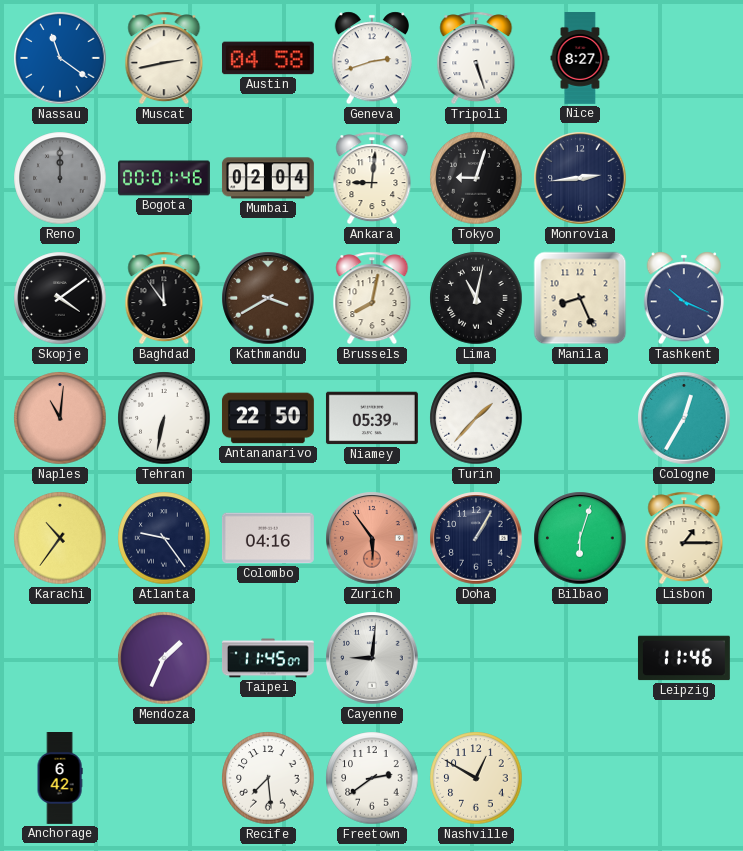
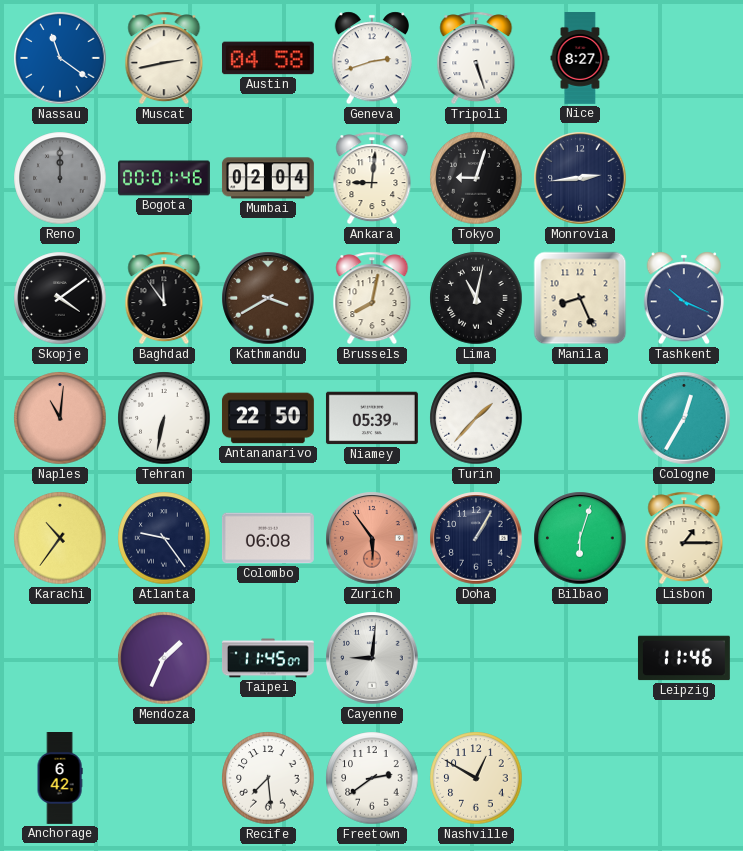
Colombo: 04:16 -> 06:08
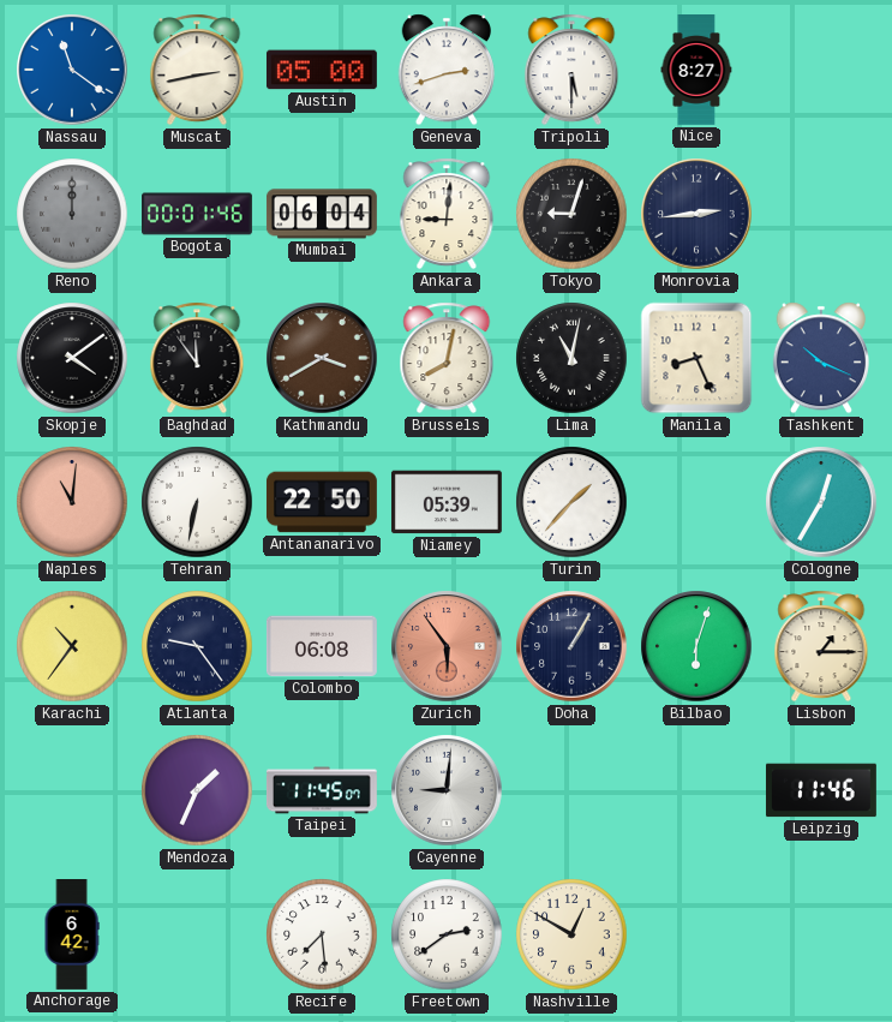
Austin: 04:58 -> 05:00
Tripoli: 5:27 -> 5:30
Mumbai: 02:04 -> 06:04
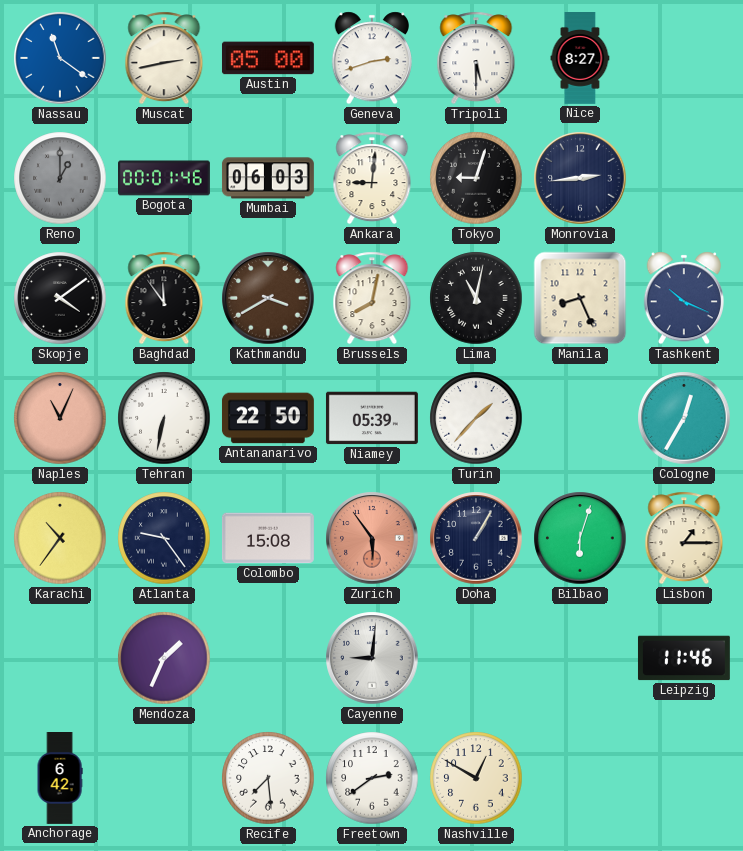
Reno: 12:00 -> 1:00
Mumbai: 06:04 -> 06:03
Naples: 11:01 -> 11:04
Colombo: 06:08 -> 15:08
Taipei: 11:45 -> none
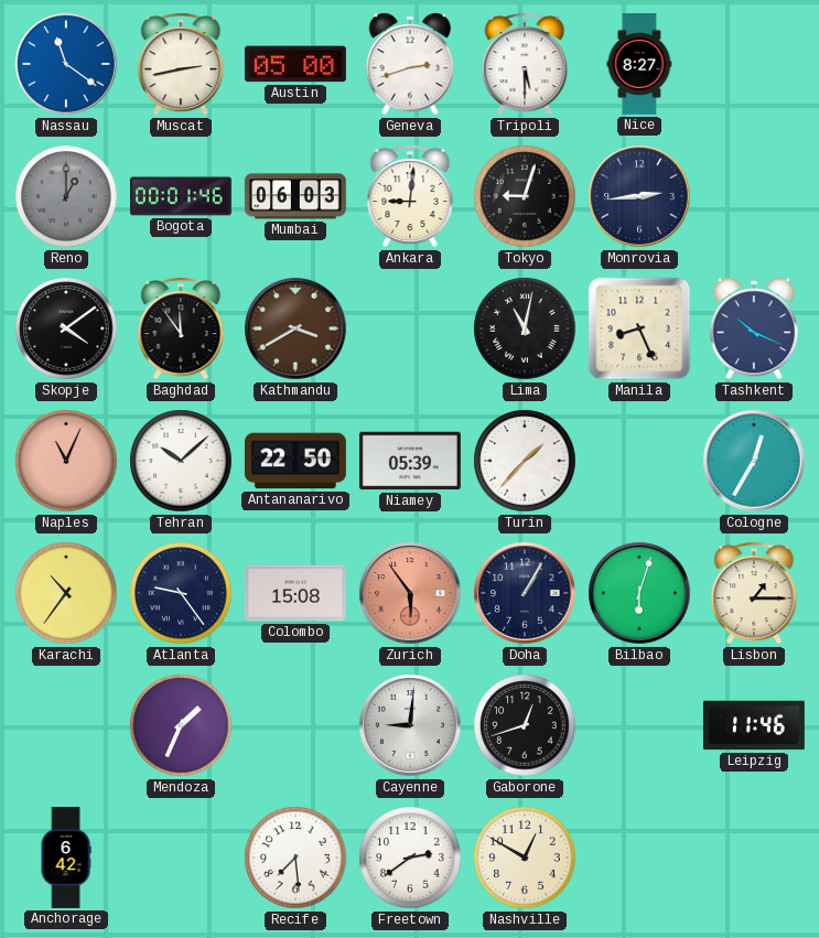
Brussels: 8:02 -> none
Tehran: 6:32 -> 10:08
Gaborone: none -> 12:42
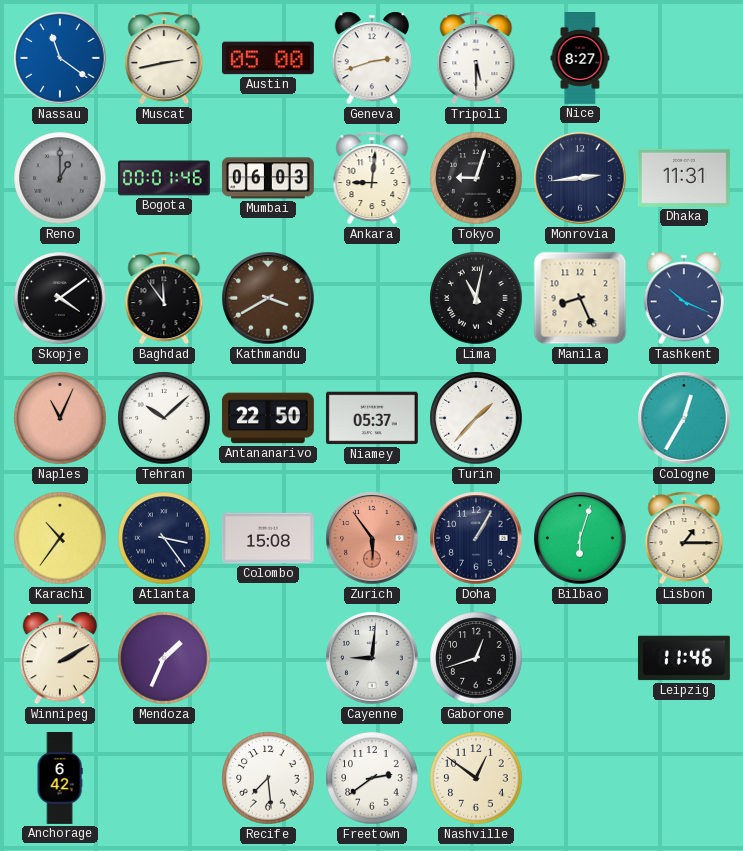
Dhaka: none -> 11:31
Niamey: 05:39 -> 05:37
Atlanta: 9:24 -> 3:24
Winnipeg: none -> 2:10
Nashville: 12:50 -> 12:51
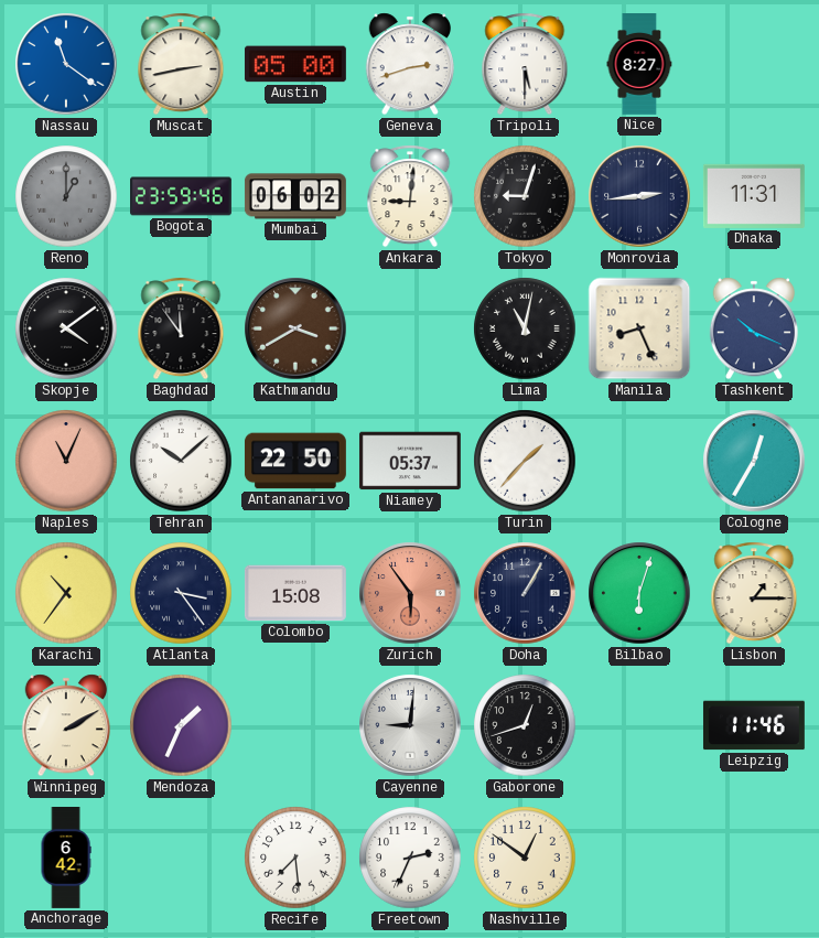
Bogota: 00:01 -> 23:59
Mumbai: 06:03 -> 06:02
Freetown: 2:39 -> 2:34
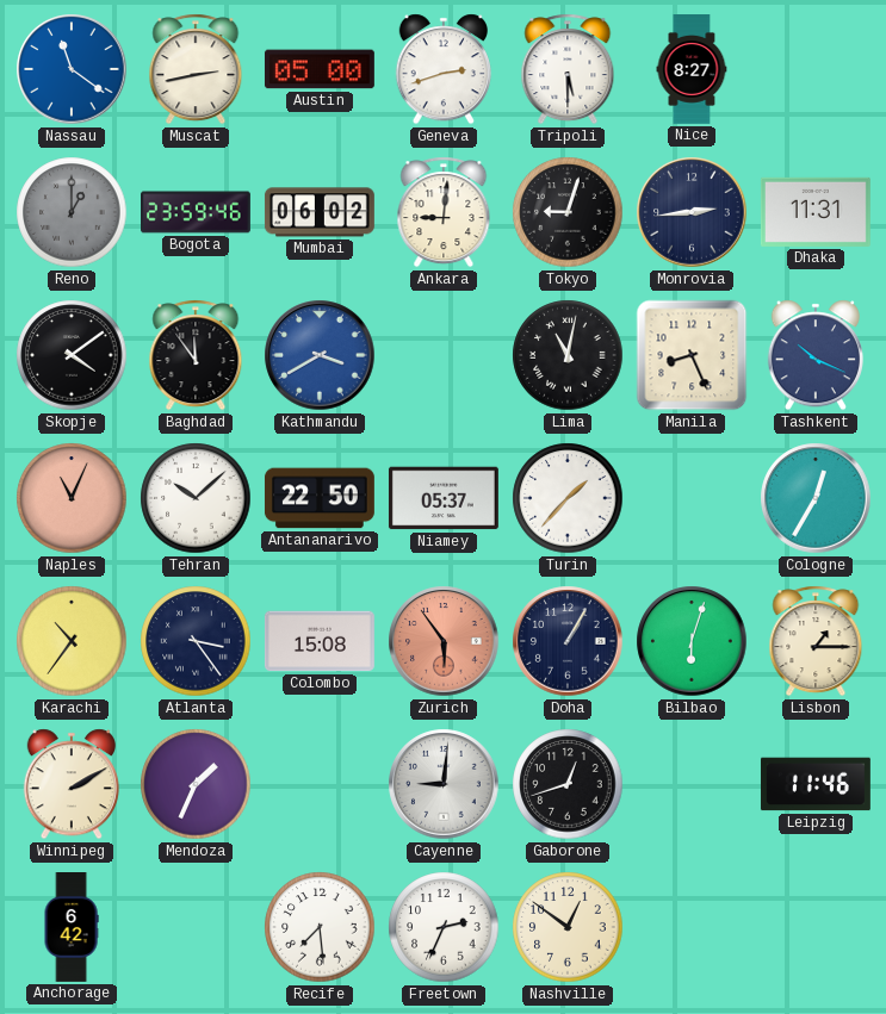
Kathmandu dial: brown -> blue
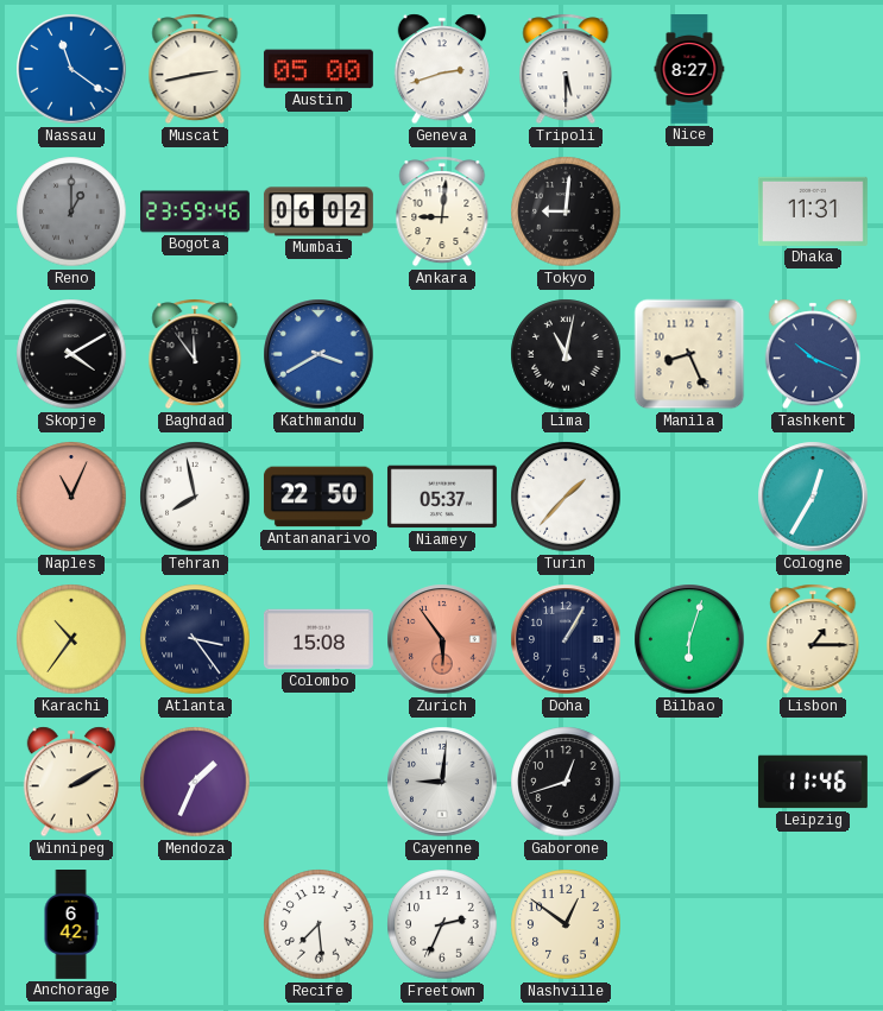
Tokyo: 9:03 -> 9:01
Monrovia: 2:44 -> none
Skopje: 4:09 -> 4:10
Tehran: 10:08 -> 7:58
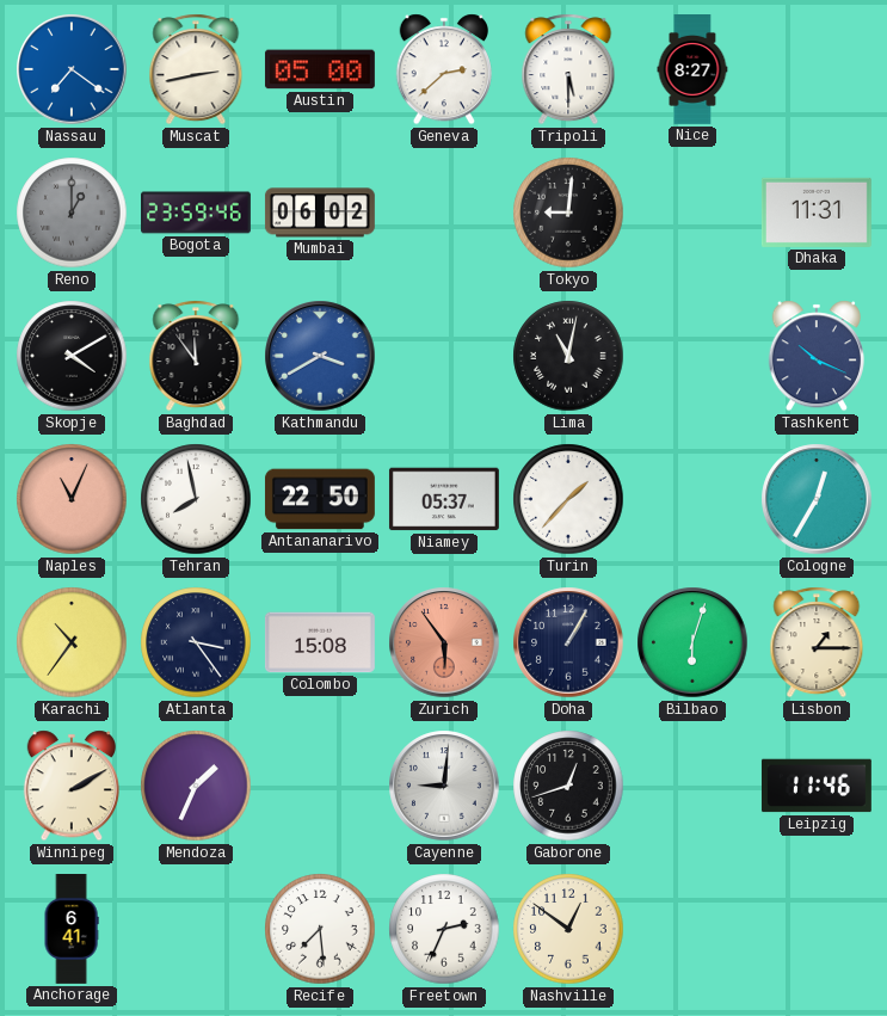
Nassau: 11:21 -> 7:21
Geneva: 2:42 -> 2:38
Ankara: 9:01 -> none
Manila: 8:26 -> none
Anchorage: 6:42 -> 6:41
